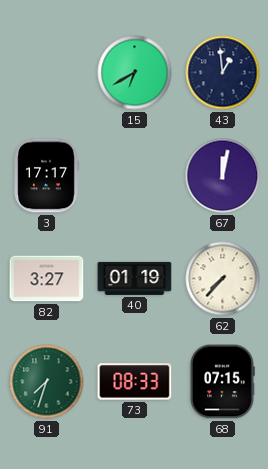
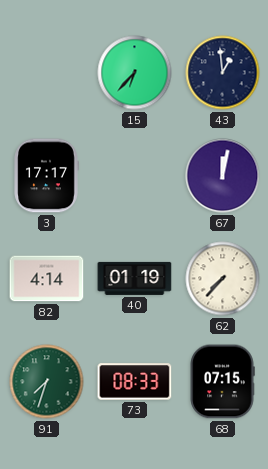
15: 6:40 -> 6:37
82: 3:27 -> 4:14
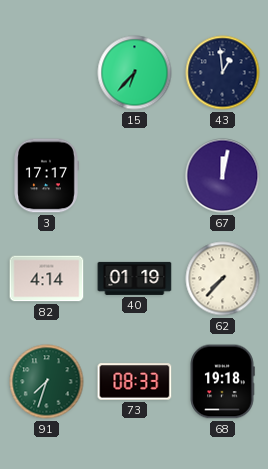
68: 07:15 -> 19:18
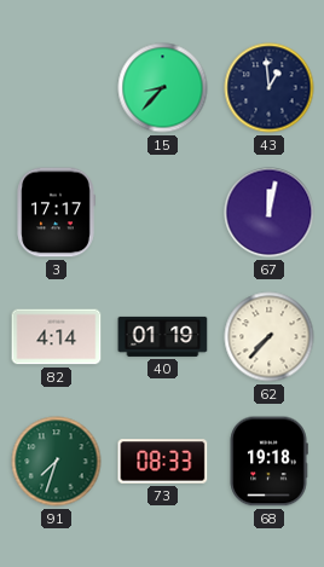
15: 6:37 -> 8:37
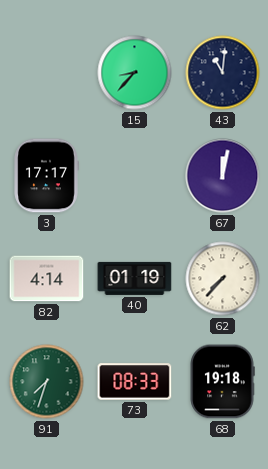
43: 12:59 -> 11:01
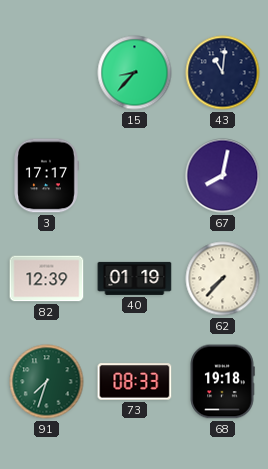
67: 12:02 -> 8:02
82: 4:14 -> 12:39
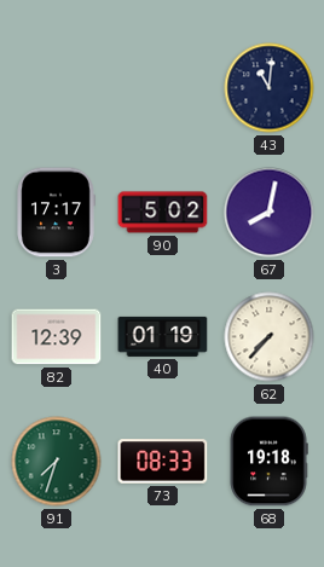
15: 8:37 -> none
90: none -> 5:02
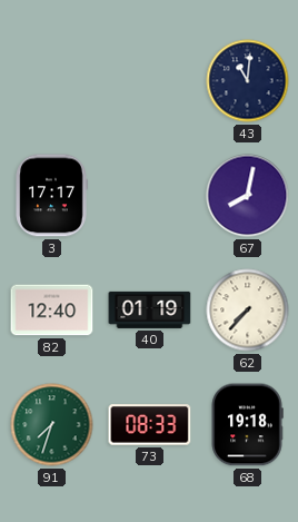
90: 5:02 -> none
82: 12:39 -> 12:40
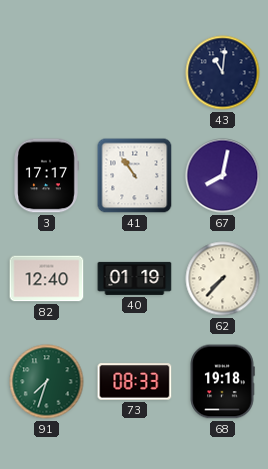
41: none -> 10:54
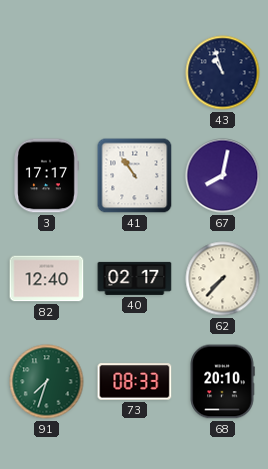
43: 11:01 -> 10:57
40: 01:19 -> 02:17
68: 19:18 -> 20:10
